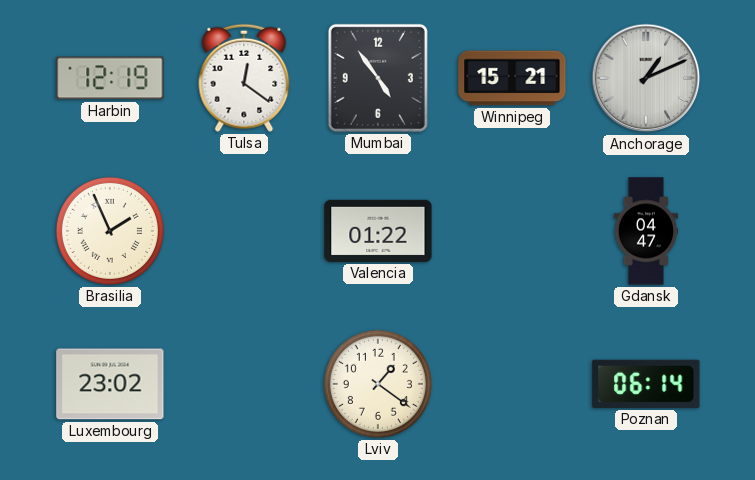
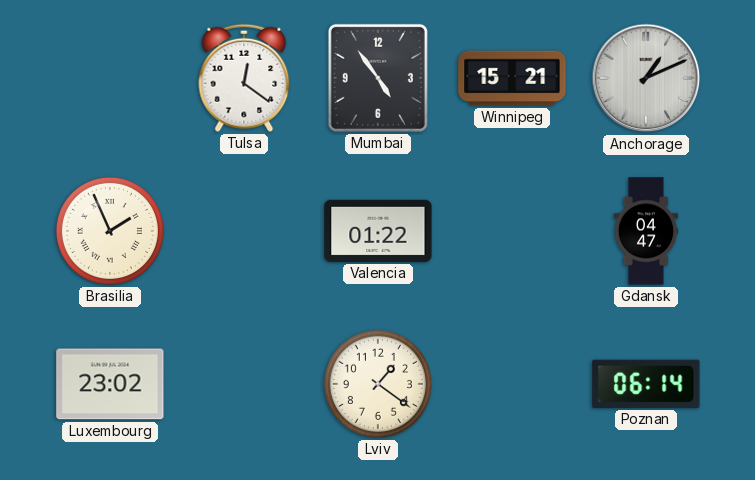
Harbin: 12:19 -> none
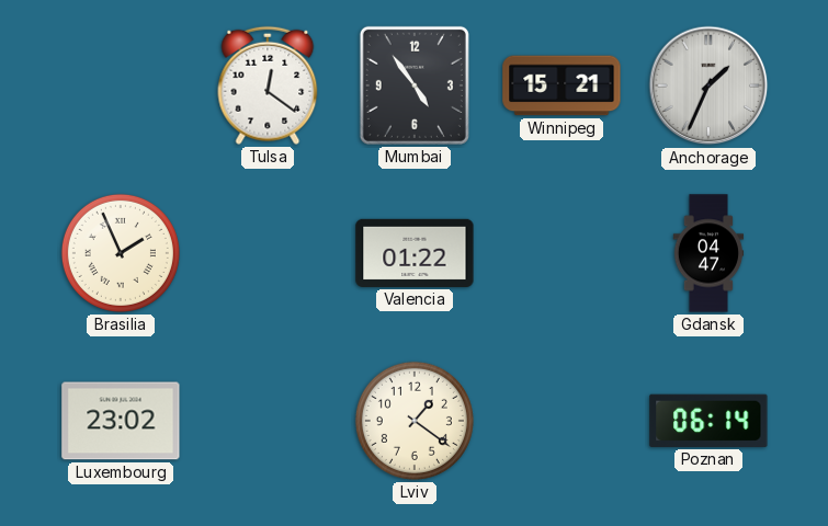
Anchorage: 1:11 -> 1:34
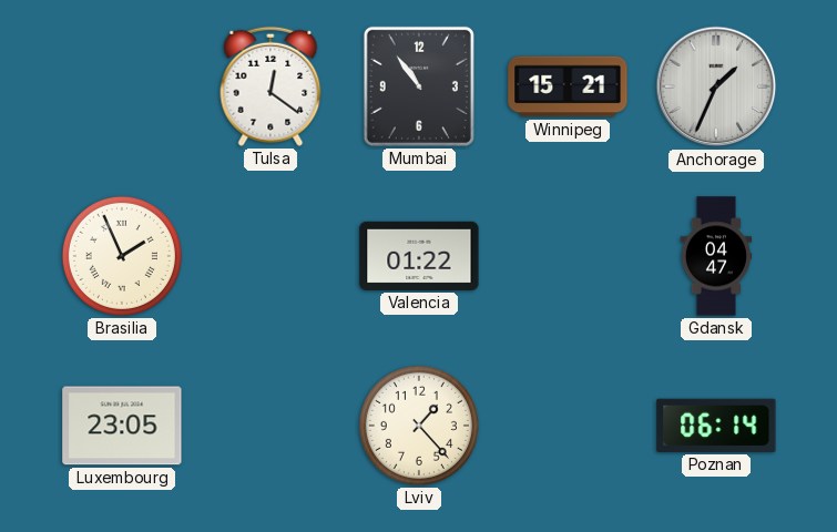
Mumbai: 4:54 -> 10:54
Luxembourg: 23:02 -> 23:05
Lviv: 1:21 -> 1:23
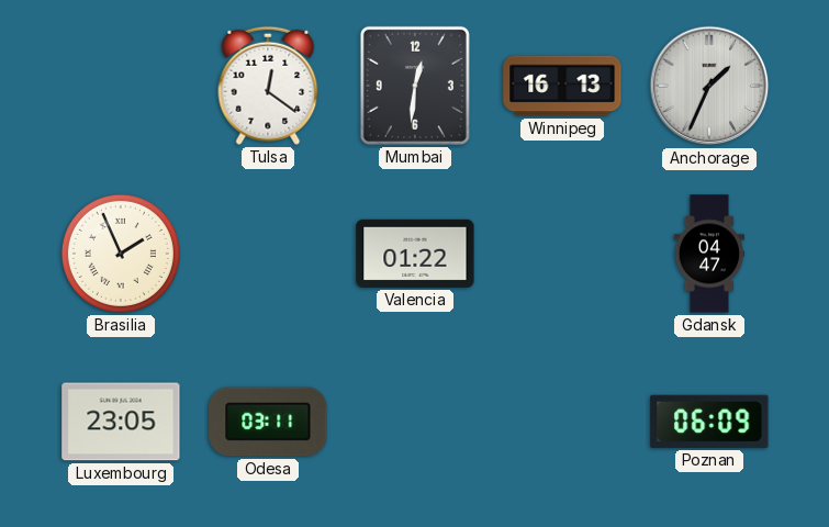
Mumbai: 10:54 -> 12:31
Winnipeg: 15:21 -> 16:13
Odesa: none -> 03:11
Lviv: 1:23 -> none
Poznan: 06:14 -> 06:09
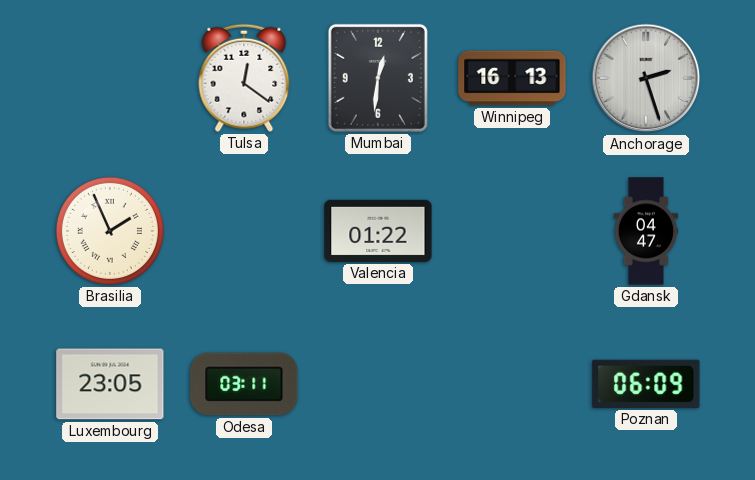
Anchorage: 1:34 -> 2:27
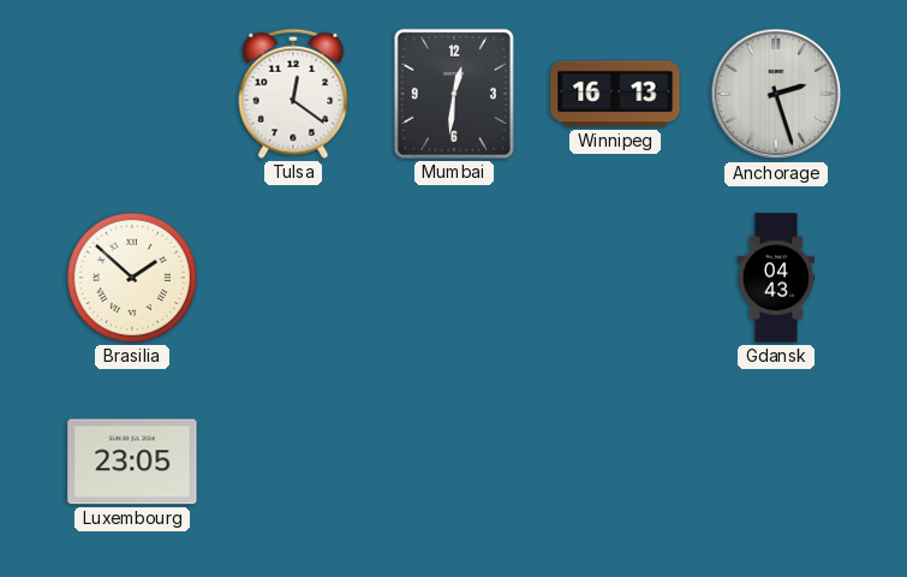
Brasilia: 1:56 -> 1:52
Valencia: 01:22 -> none
Gdansk: 04:47 -> 04:43
Odesa: 03:11 -> none
Poznan: 06:09 -> none
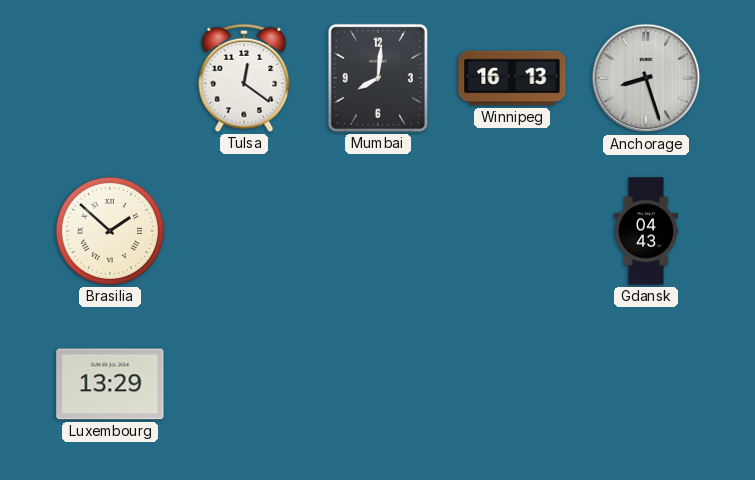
Mumbai: 12:31 -> 8:01
Anchorage: 2:27 -> 8:27
Luxembourg: 23:05 -> 13:29
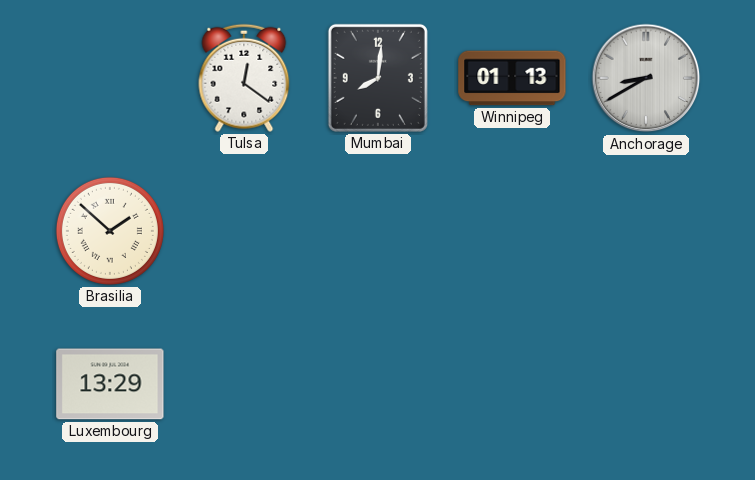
Winnipeg: 16:13 -> 01:13
Anchorage: 8:27 -> 8:40
Gdansk: 04:43 -> none
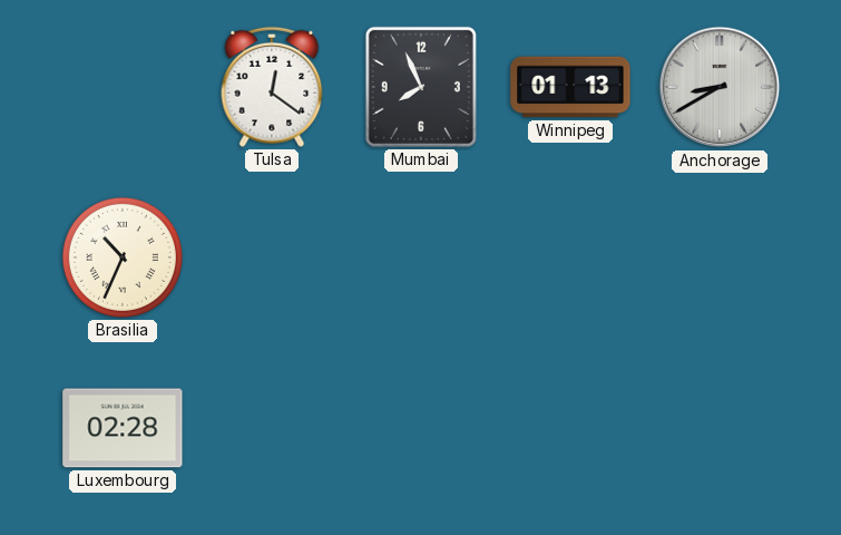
Mumbai: 8:01 -> 7:56
Brasilia: 1:52 -> 10:34
Luxembourg: 13:29 -> 02:28
